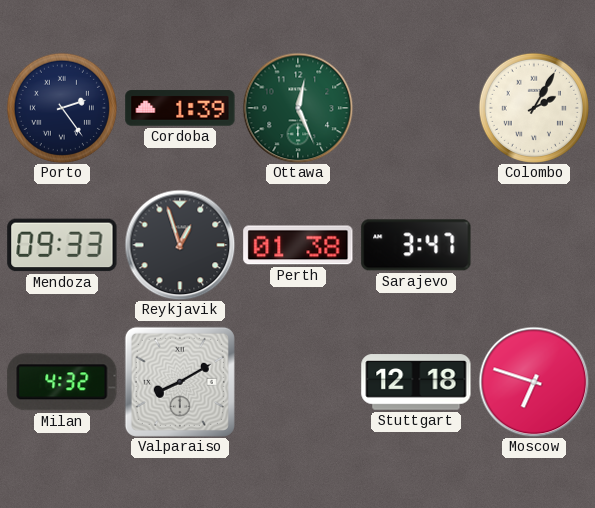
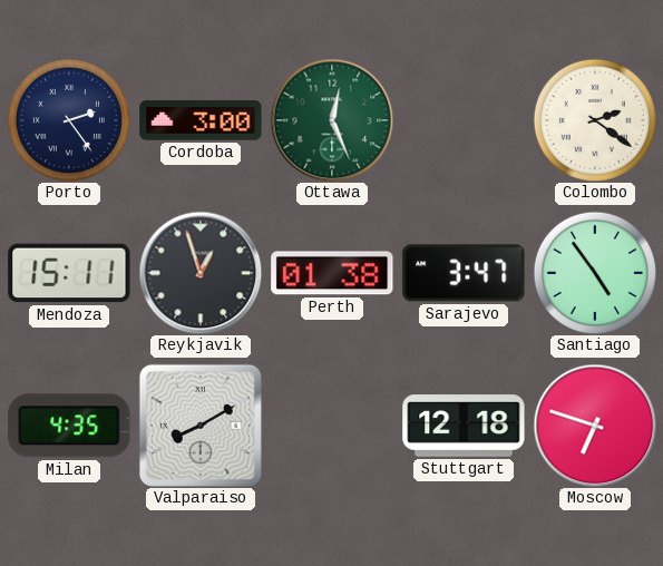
Cordoba: 1:39 -> 3:00
Colombo: 2:05 -> 2:21
Mendoza: 09:33 -> 15:11
Santiago: none -> 4:54
Milan: 4:32 -> 4:35
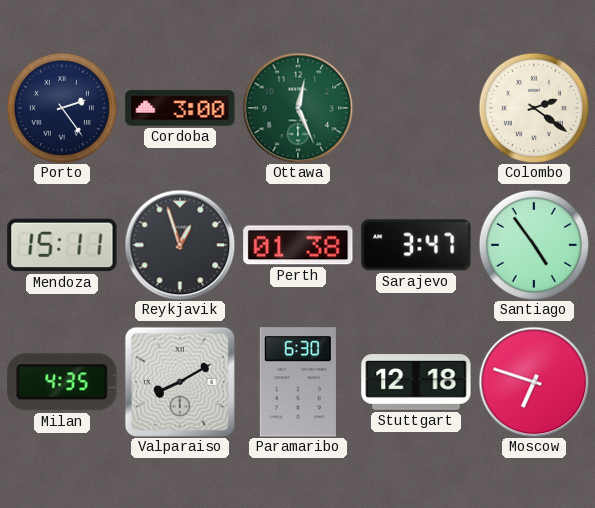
Paramaribo: none -> 6:30
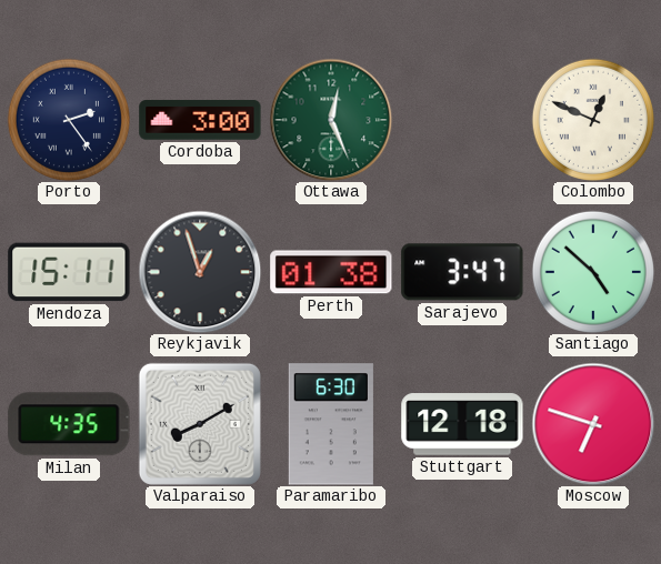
Colombo: 2:21 -> 12:49
Santiago: 4:54 -> 4:52
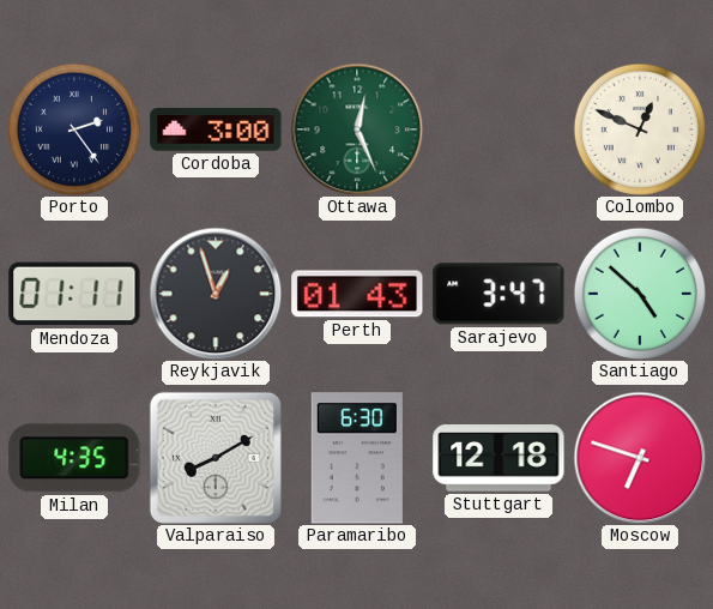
Mendoza: 15:11 -> 01:11
Perth: 01:38 -> 01:43
